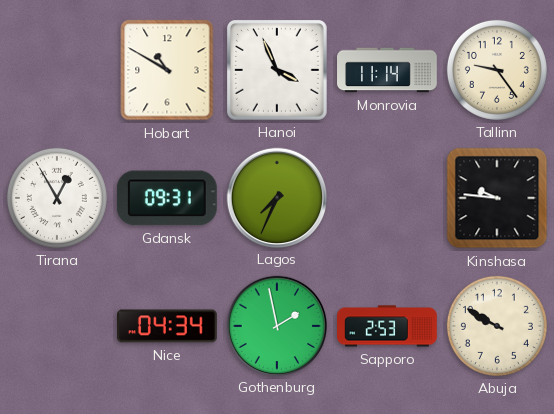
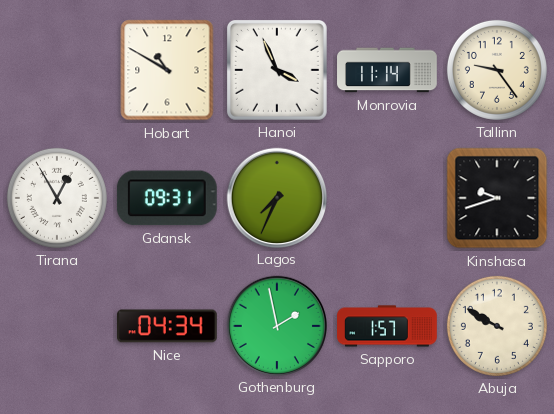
Kinshasa: 9:46 -> 9:42
Sapporo: 2:53 -> 1:57
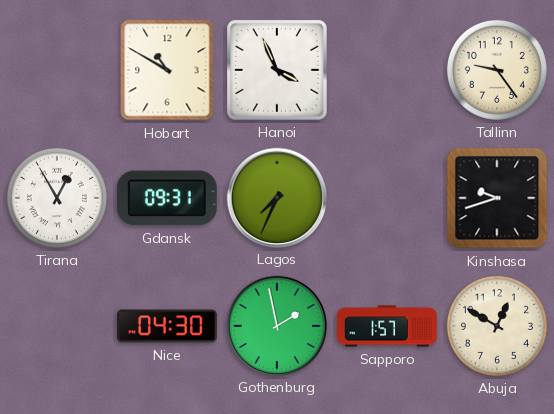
Monrovia: 11:14 -> none
Nice: 04:34 -> 04:30
Abuja: 9:50 -> 12:50
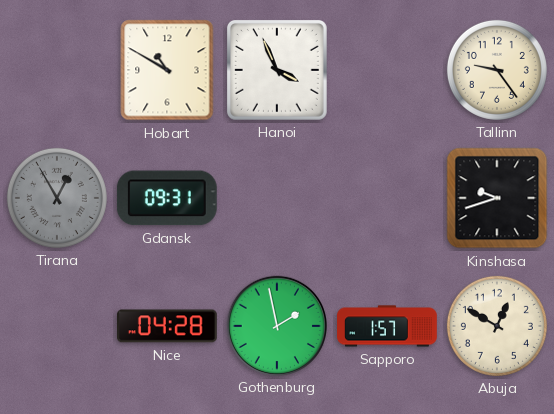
Tirana dial: white -> grey
Lagos: 7:34 -> none
Nice: 04:30 -> 04:28
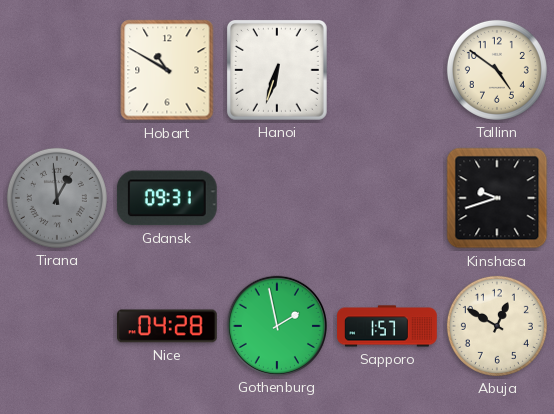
Hanoi: 3:56 -> 6:33
Tallinn: 9:24 -> 4:51
Tirana: 12:55 -> 12:59
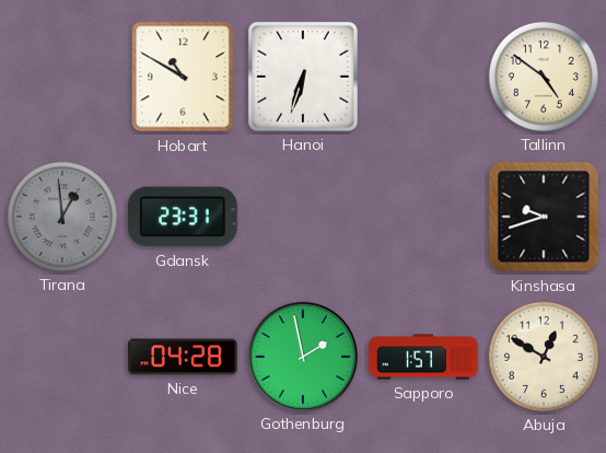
Gdansk: 09:31 -> 23:31
